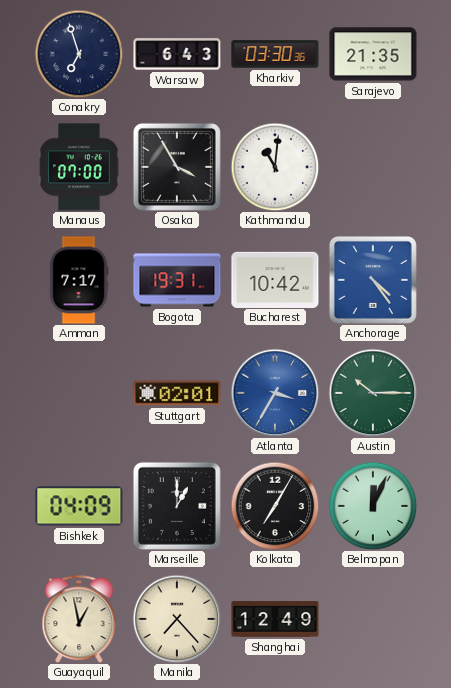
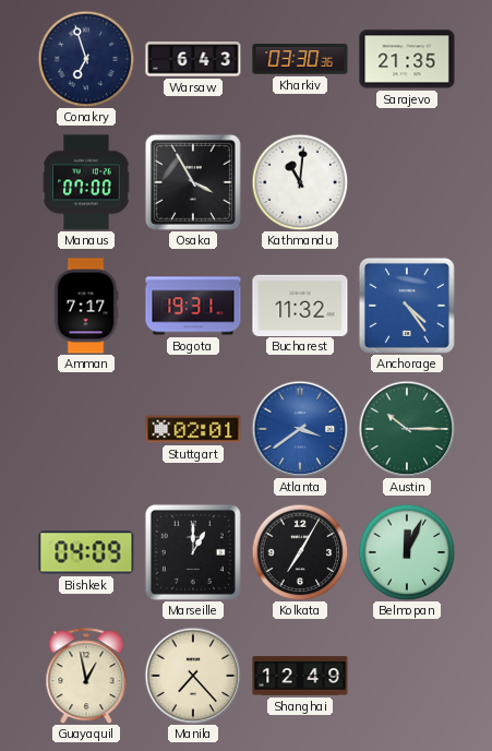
Bucharest: 10:42 -> 11:32
Atlanta: 3:35 -> 3:39
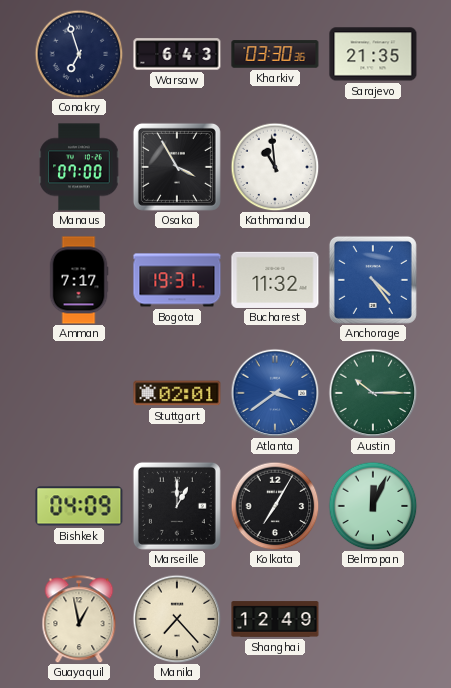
Kathmandu: 11:01 -> 10:59
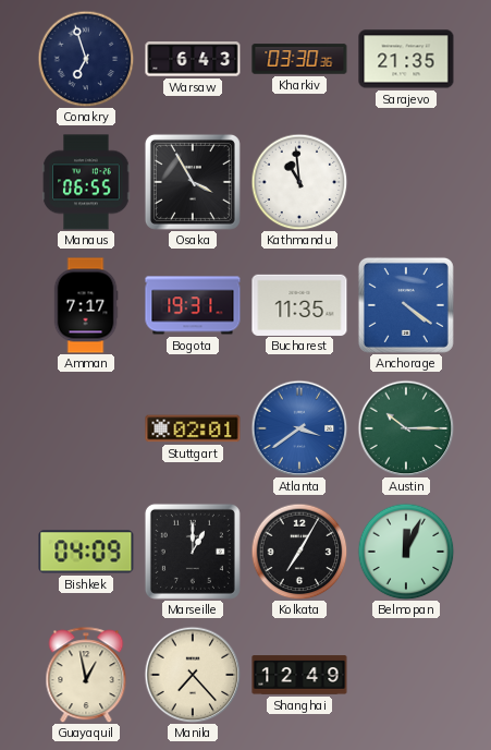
Manaus: 07:00 -> 06:55
Bucharest: 11:32 -> 11:35
Anchorage: 4:24 -> 4:21
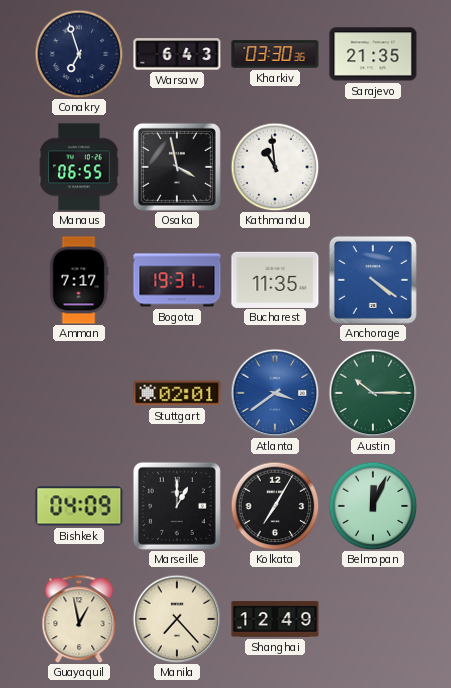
Osaka: 3:55 -> 3:58
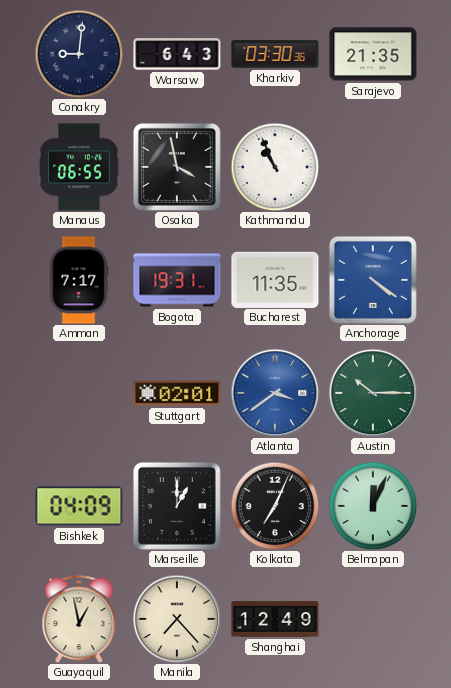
Conakry: 6:57 -> 9:01
Kathmandu: 10:59 -> 10:56
Kolkata: 7:05 -> 7:04
